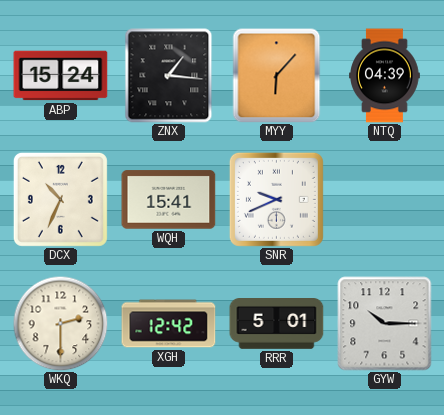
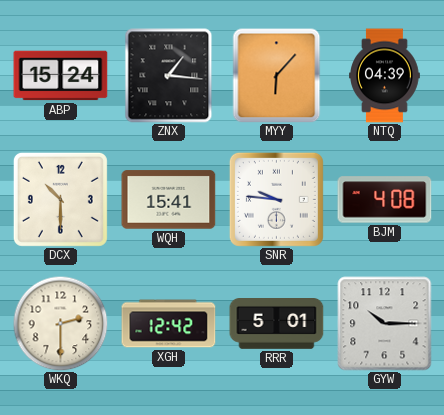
DCX: 10:34 -> 10:30
SNR: 9:41 -> 9:46
BJM: none -> 4:08
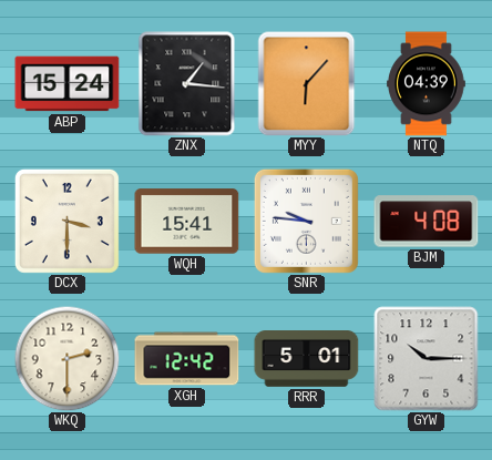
DCX: 10:30 -> 3:30
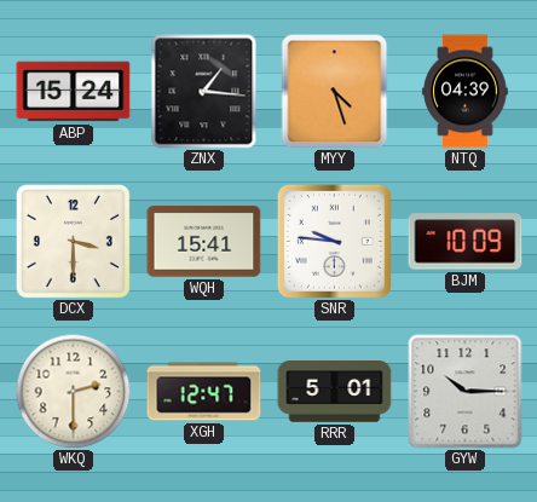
MYY: 6:07 -> 4:27
BJM: 4:08 -> 10:09
XGH: 12:42 -> 12:47
